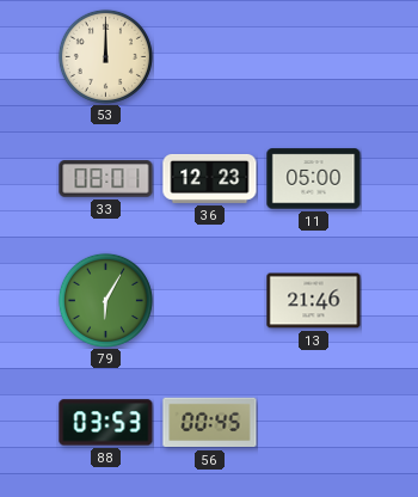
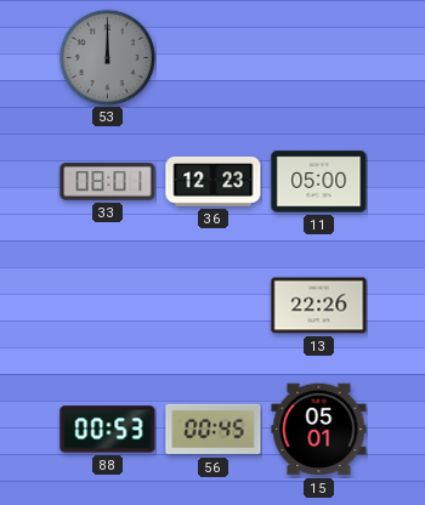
53 dial: cream -> grey
79: 6:05 -> none
13: 21:46 -> 22:26
88: 03:53 -> 00:53
15: none -> 05:01
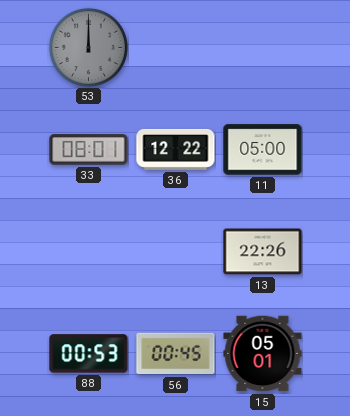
36: 12:23 -> 12:22
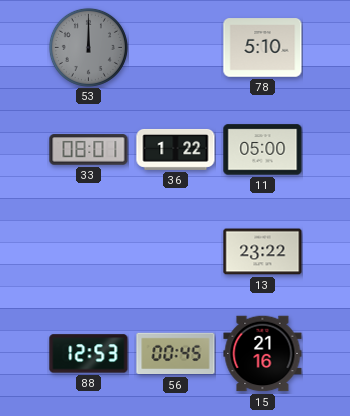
78: none -> 5:10
36: 12:22 -> 1:22
13: 22:26 -> 23:22
88: 00:53 -> 12:53
15: 05:01 -> 21:16
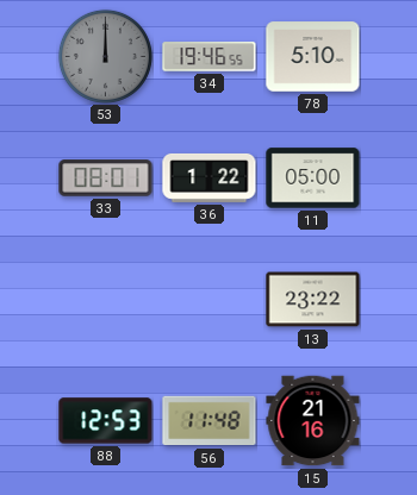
34: none -> 19:46
56: 00:45 -> 11:48
